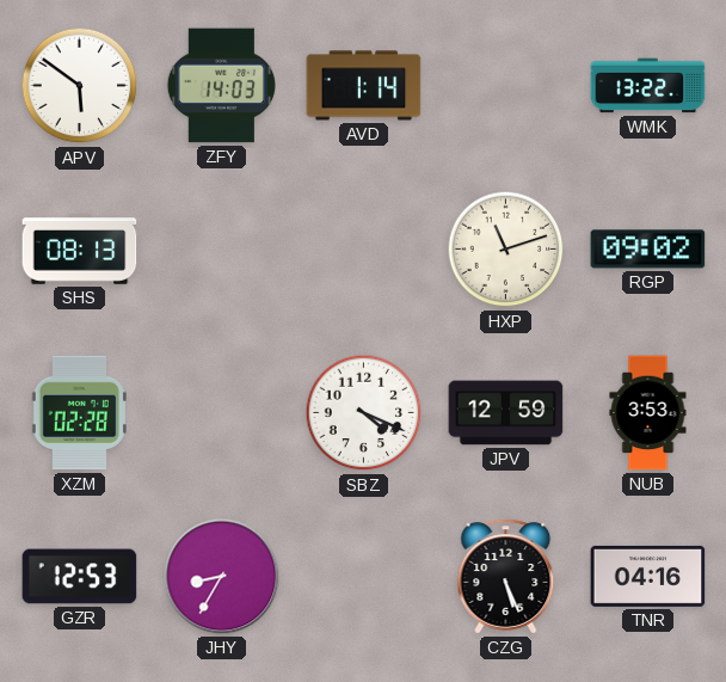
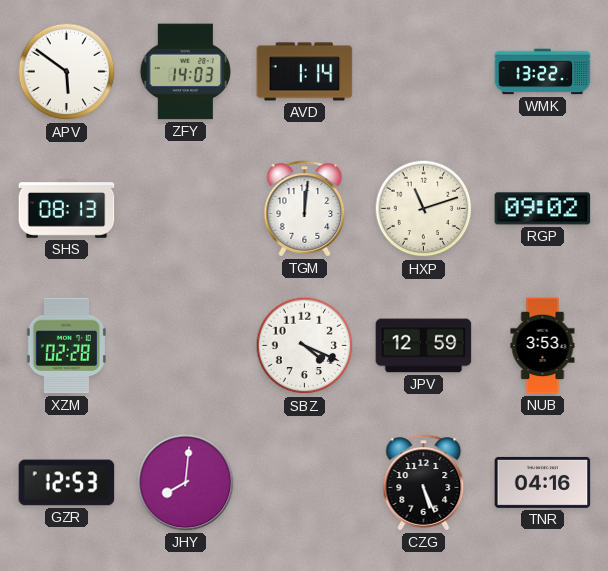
TGM: none -> 12:01
JHY: 8:35 -> 8:01
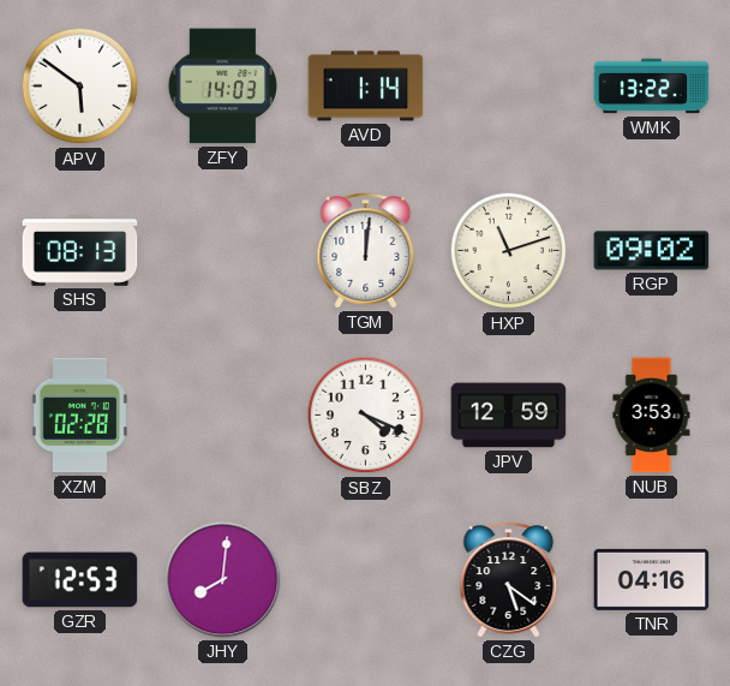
CZG: 5:26 -> 5:21
